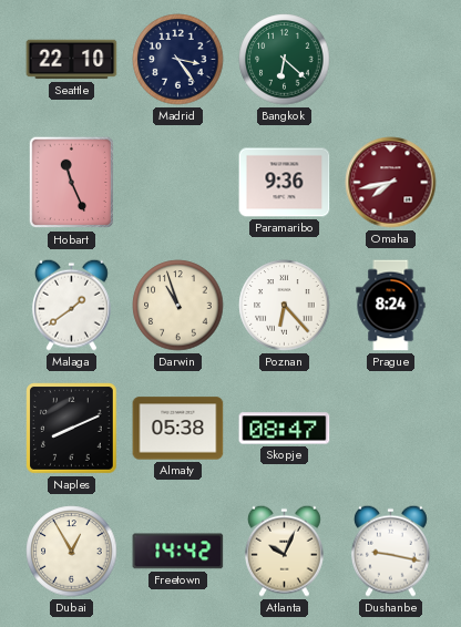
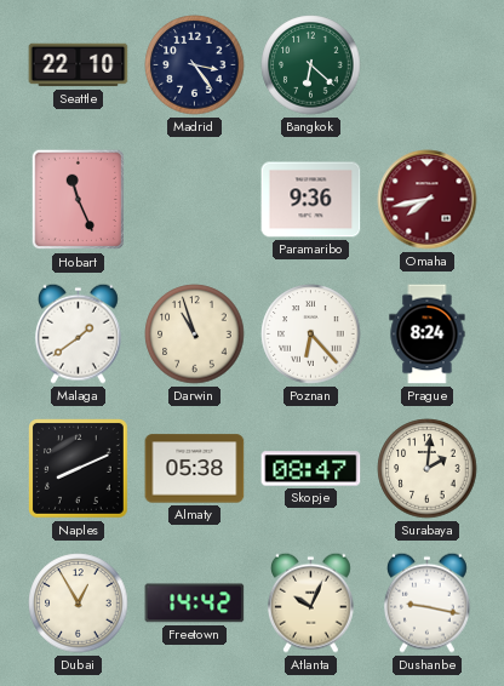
Surabaya: none -> 2:01
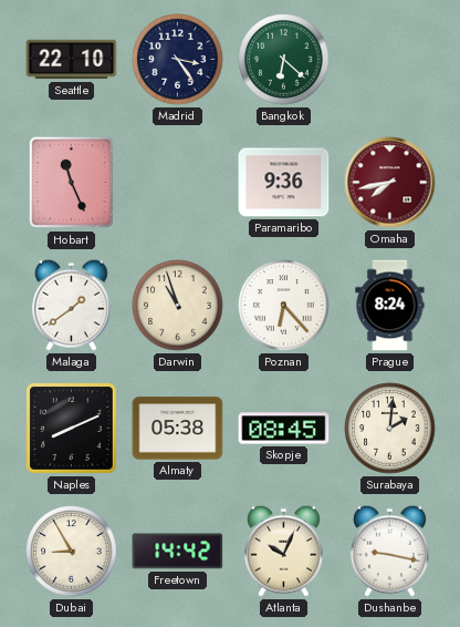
Skopje: 08:47 -> 08:45
Dubai: 12:55 -> 8:55
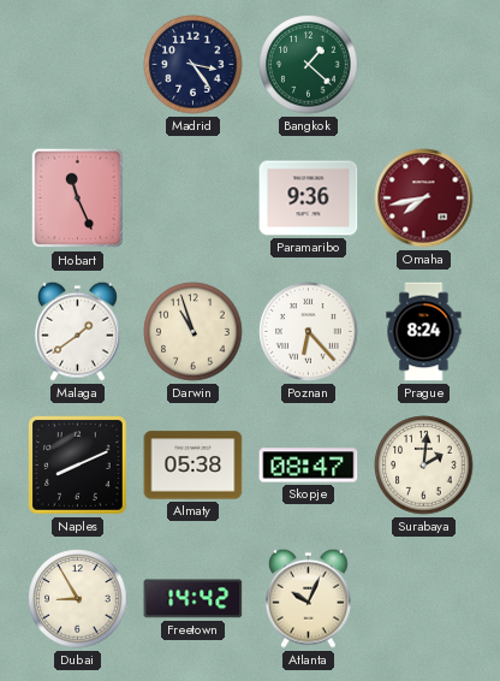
Seattle: 22:10 -> none
Bangkok: 6:22 -> 1:22
Skopje: 08:45 -> 08:47
Dushanbe: 9:17 -> none
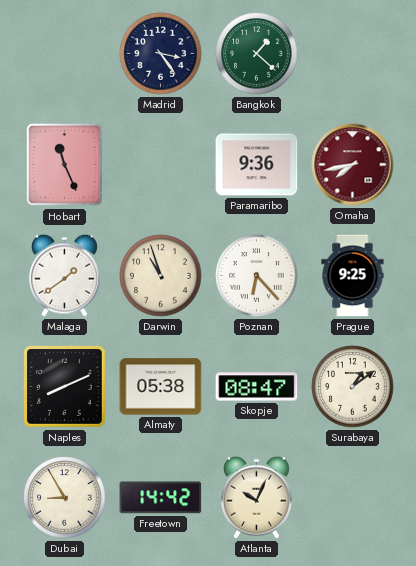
Prague: 8:24 -> 9:25
Surabaya: 2:01 -> 1:09
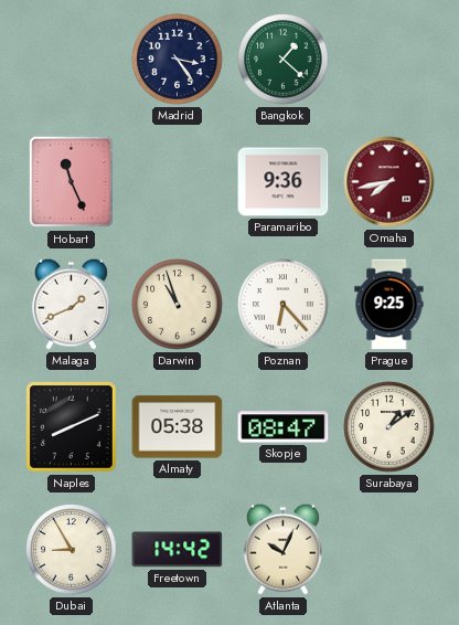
Malaga: 1:39 -> 1:41
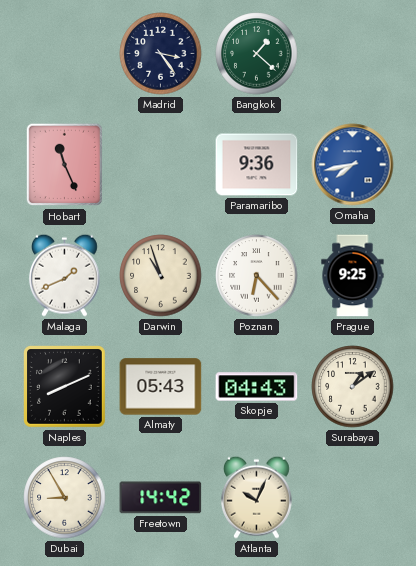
Omaha dial: burgundy -> blue
Almaty: 05:38 -> 05:43
Skopje: 08:47 -> 04:43
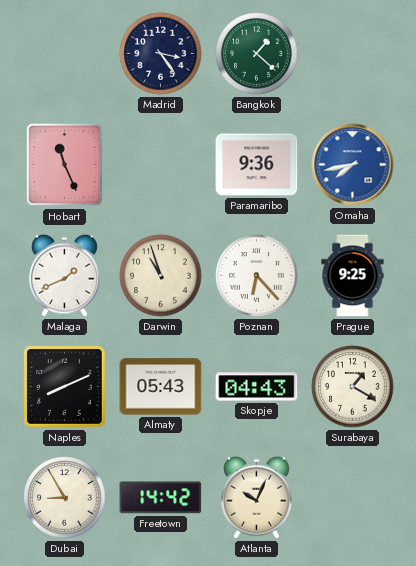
Surabaya: 1:09 -> 1:20
